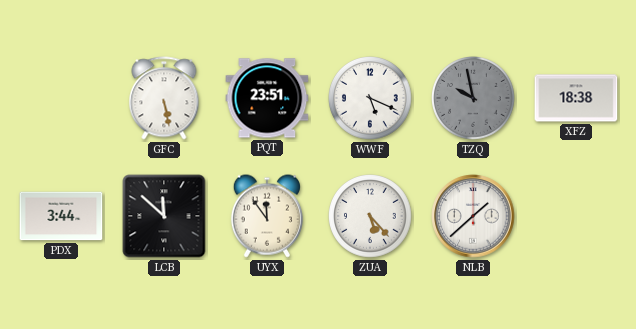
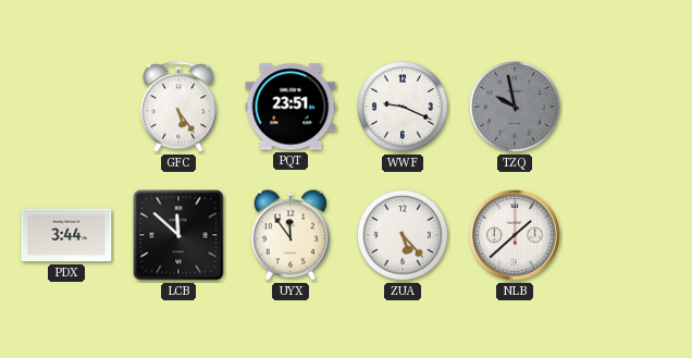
GFC: 5:28 -> 5:24
WWF: 5:19 -> 9:19
XFZ: 18:38 -> none
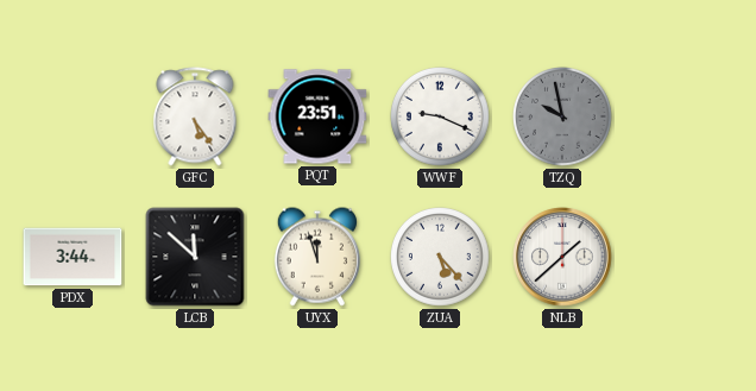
UYX: 11:54 -> 11:57
